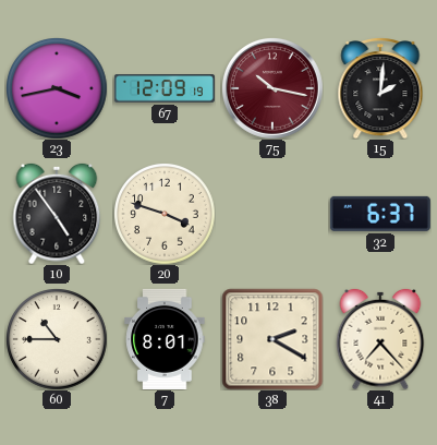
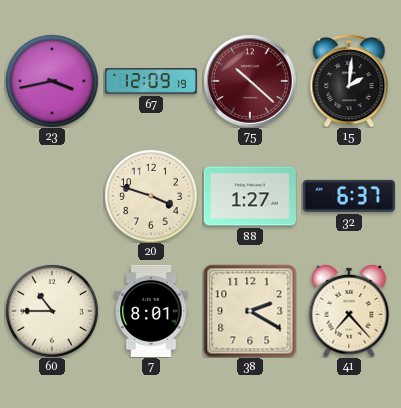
75: 10:17 -> 10:22
10: 4:54 -> none
88: none -> 1:27
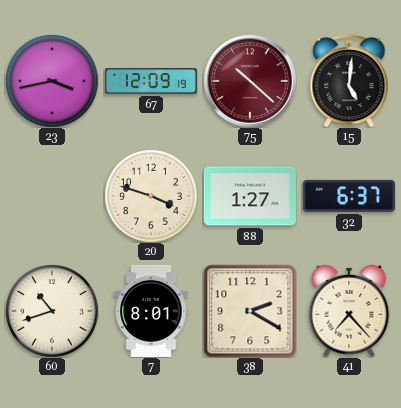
15: 2:01 -> 5:01
60: 10:45 -> 10:42
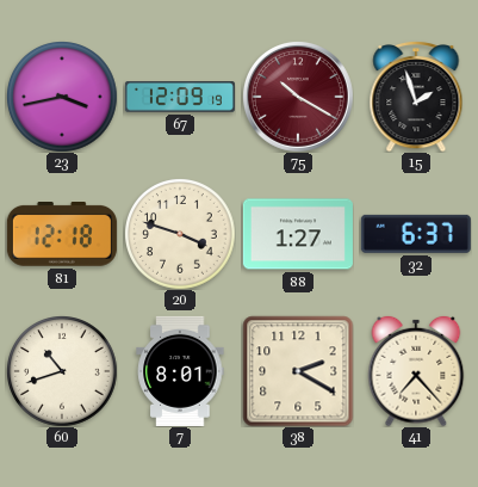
75: 10:22 -> 10:20
15: 5:01 -> 1:57
81: none -> 12:18
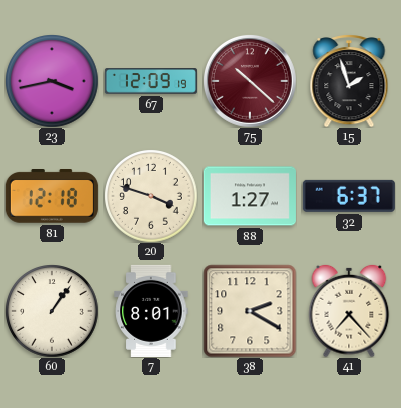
75: 10:20 -> 10:22
60: 10:42 -> 1:06
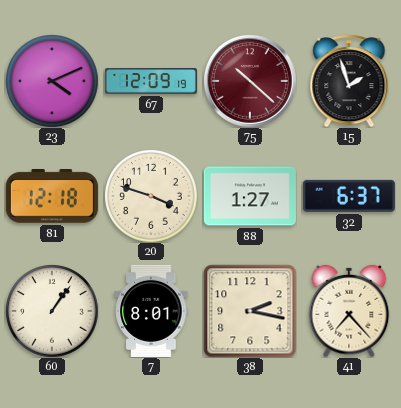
23: 3:43 -> 4:11
38: 2:20 -> 2:17
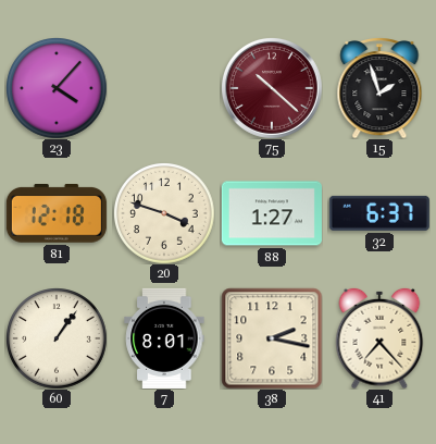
23: 4:11 -> 4:07
67: 12:09 -> none
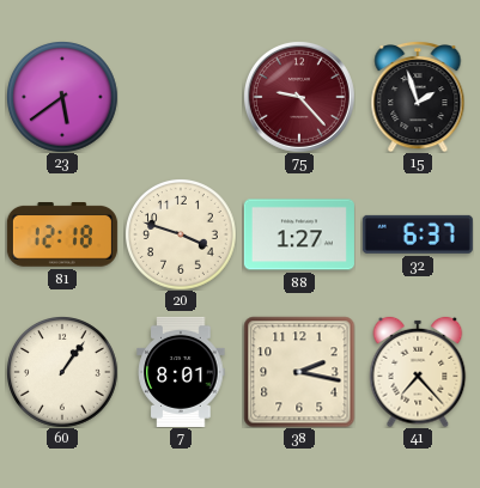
23: 4:07 -> 5:39
75: 10:22 -> 9:23
